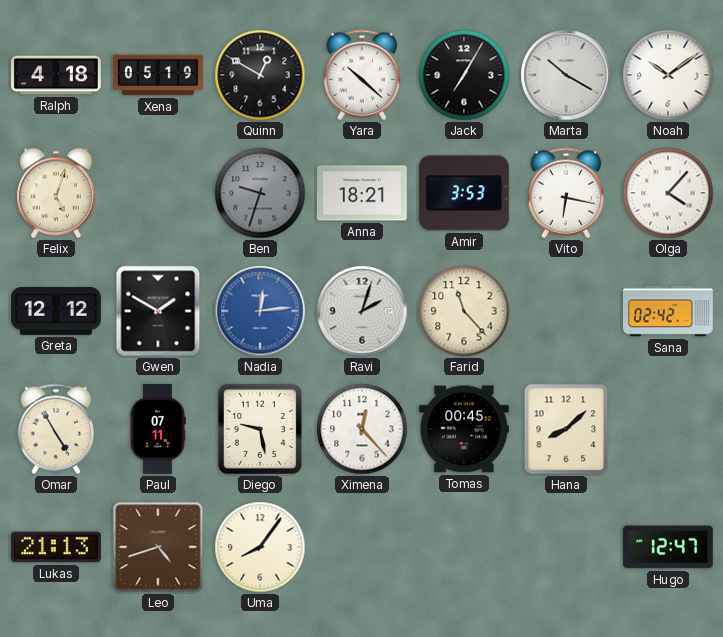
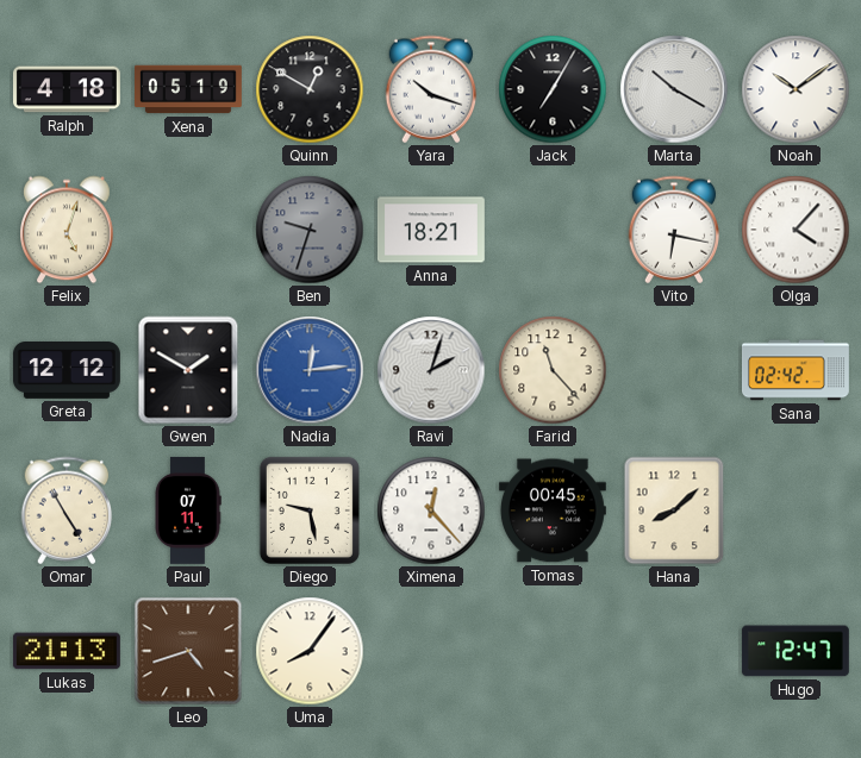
Yara: 10:22 -> 10:18
Amir: 3:53 -> none
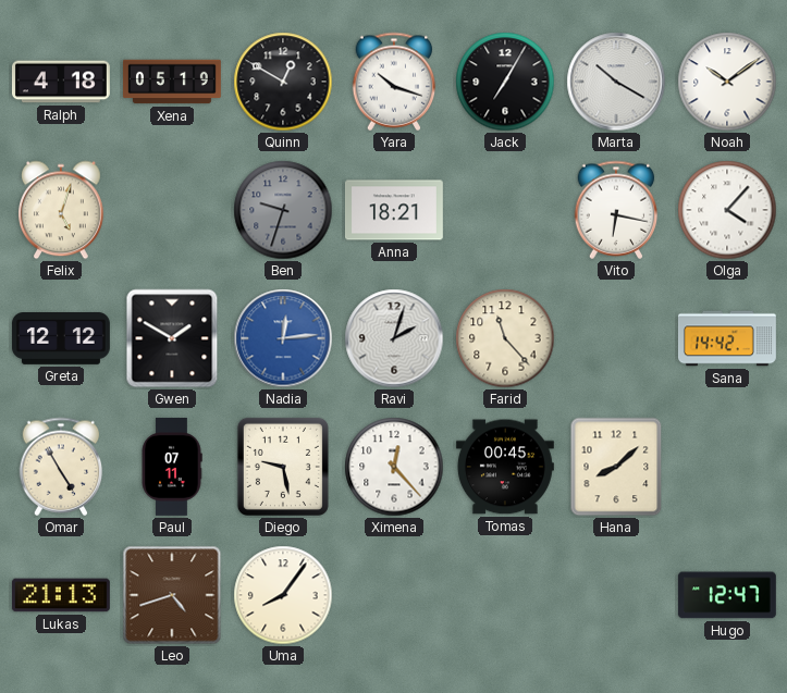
Sana: 02:42 -> 14:42
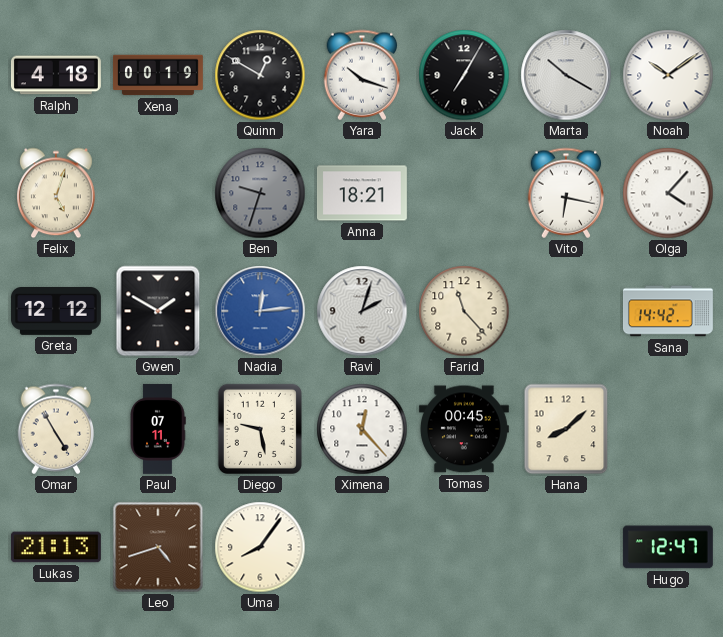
Xena: 05:19 -> 00:19
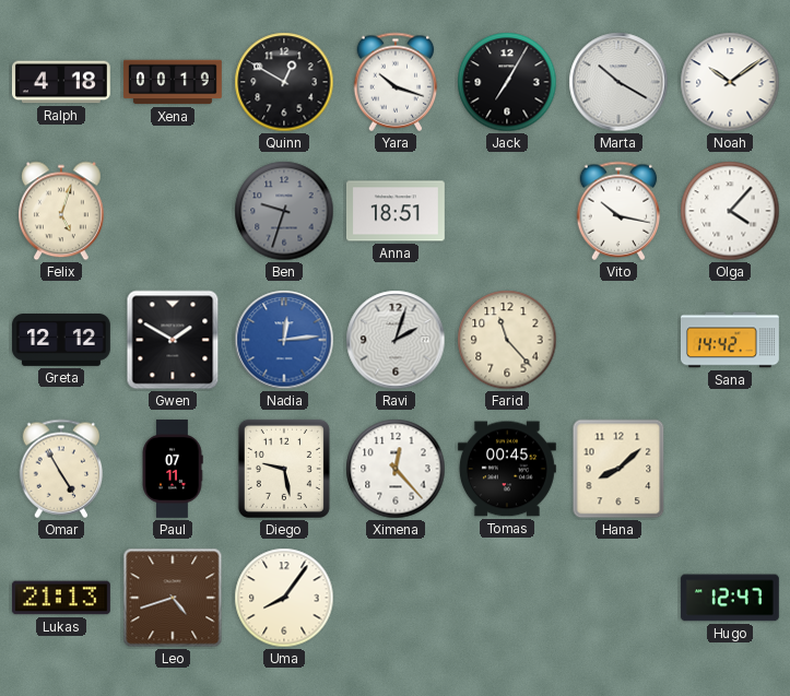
Anna: 18:21 -> 18:51
Vito: 6:17 -> 10:17
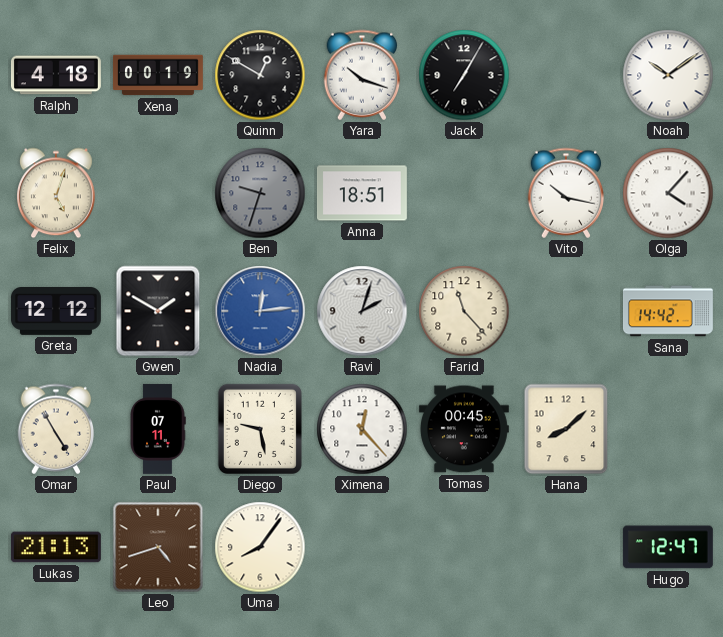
Marta: 10:20 -> none
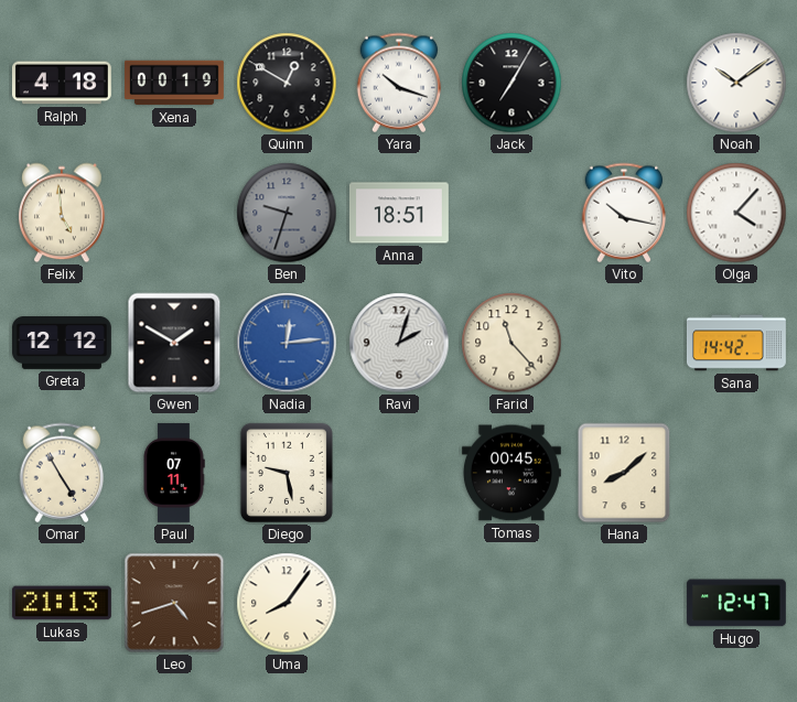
Felix: 5:03 -> 4:59
Ximena: 12:23 -> none
